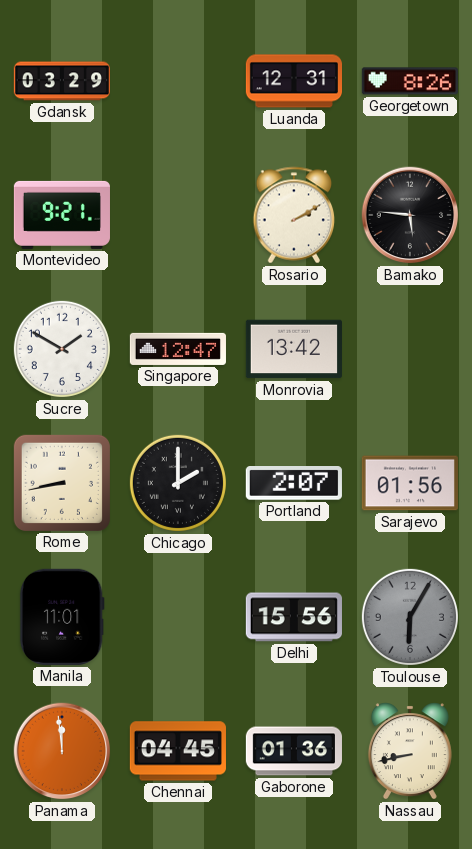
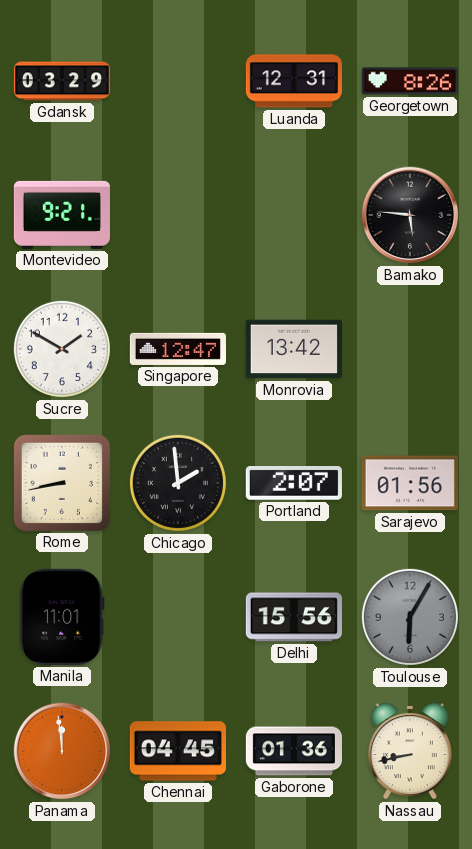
Rosario: 2:10 -> none
Chicago: 2:00 -> 1:59
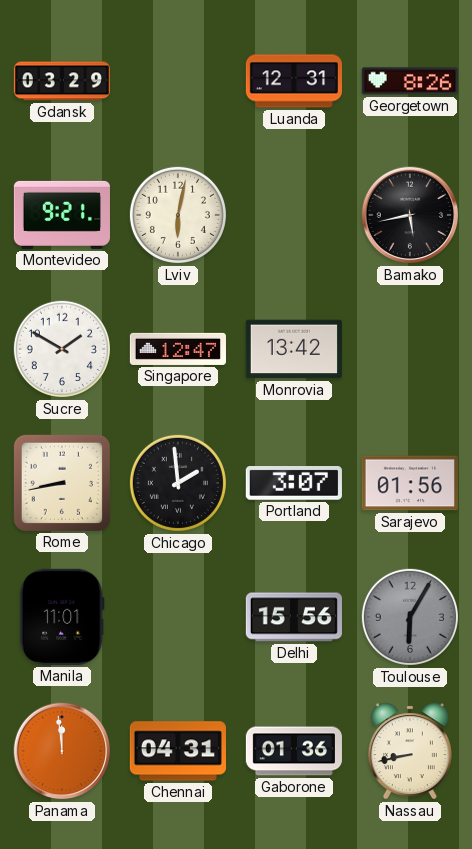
Lviv: none -> 6:02
Bamako: 5:46 -> 5:43
Portland: 2:07 -> 3:07
Chennai: 04:45 -> 04:31
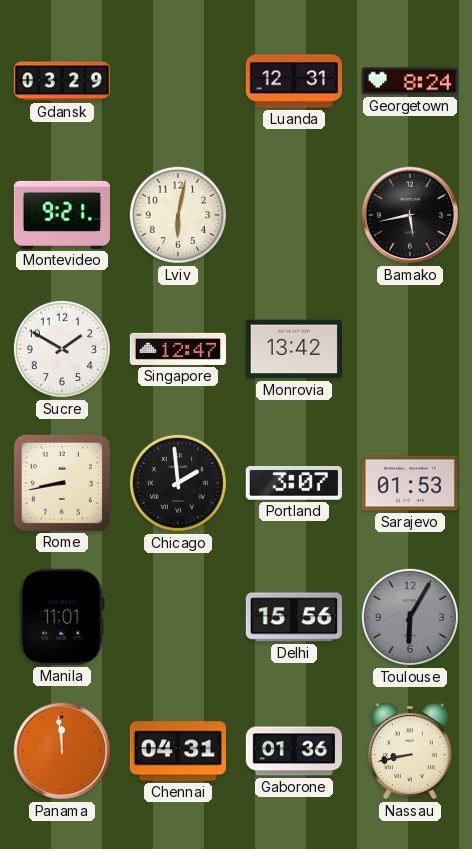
Georgetown: 8:26 -> 8:24
Sarajevo: 01:56 -> 01:53
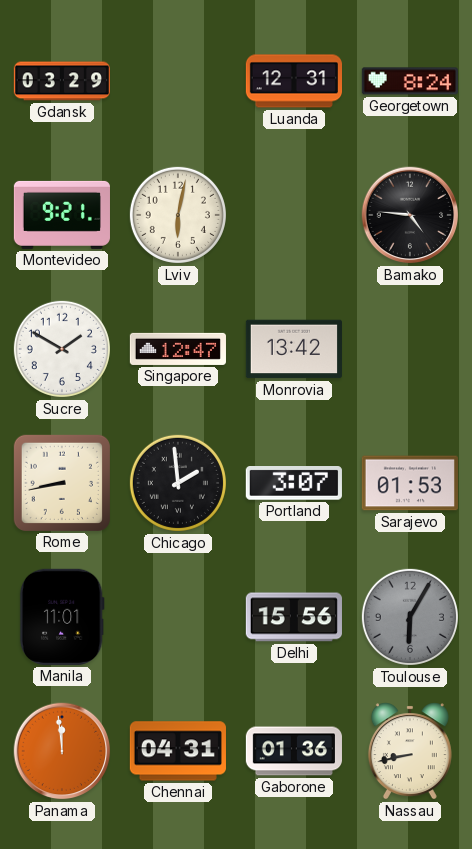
Bamako: 5:43 -> 4:46
